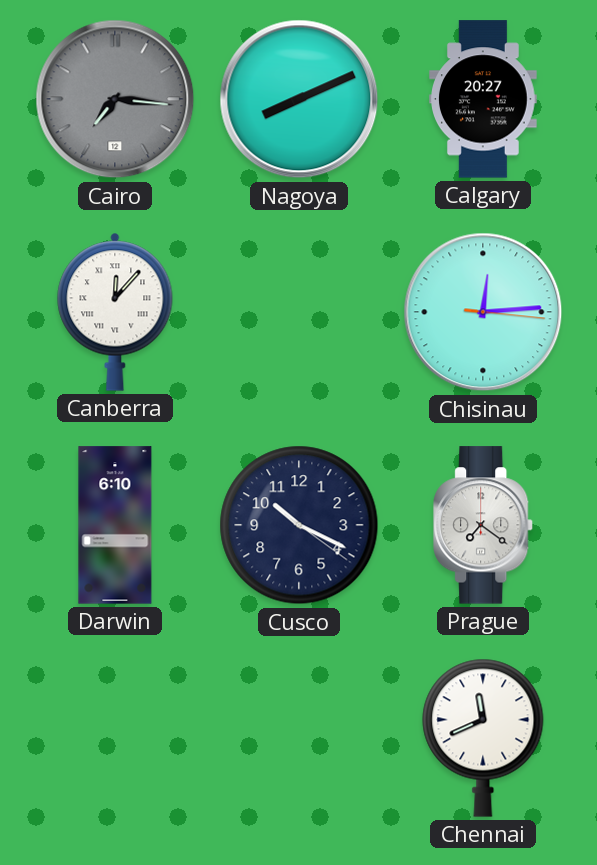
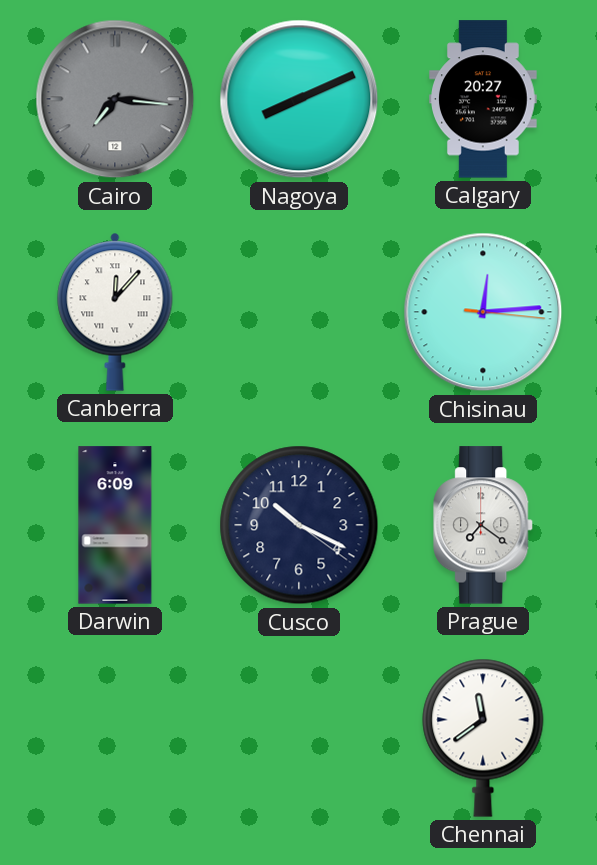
Darwin: 6:10 -> 6:09
Chennai: 11:41 -> 11:39
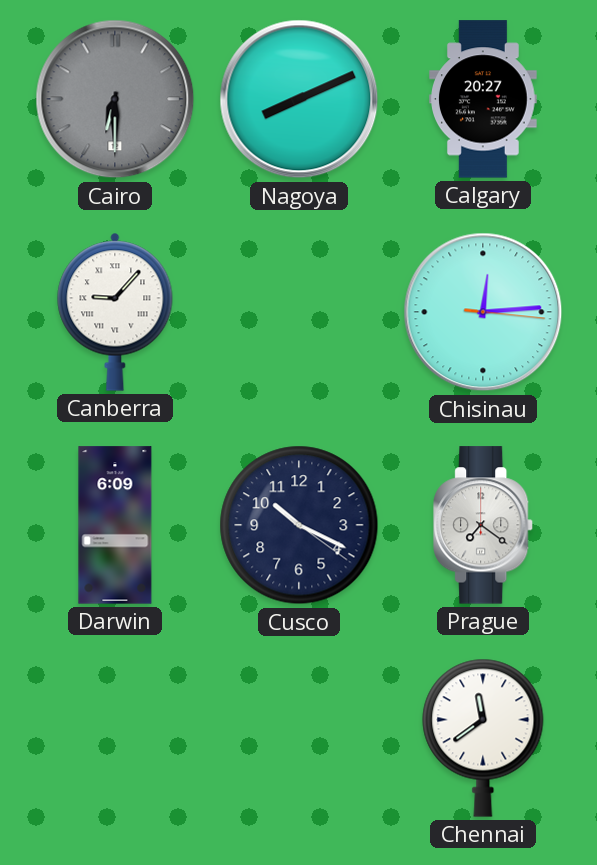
Cairo: 7:16 -> 6:30
Canberra: 12:07 -> 9:07
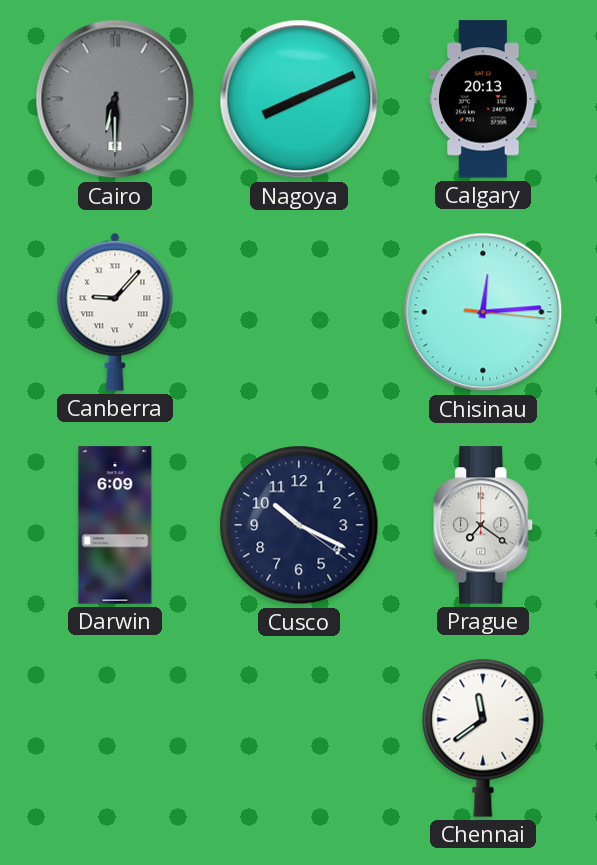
Calgary: 20:27 -> 20:13
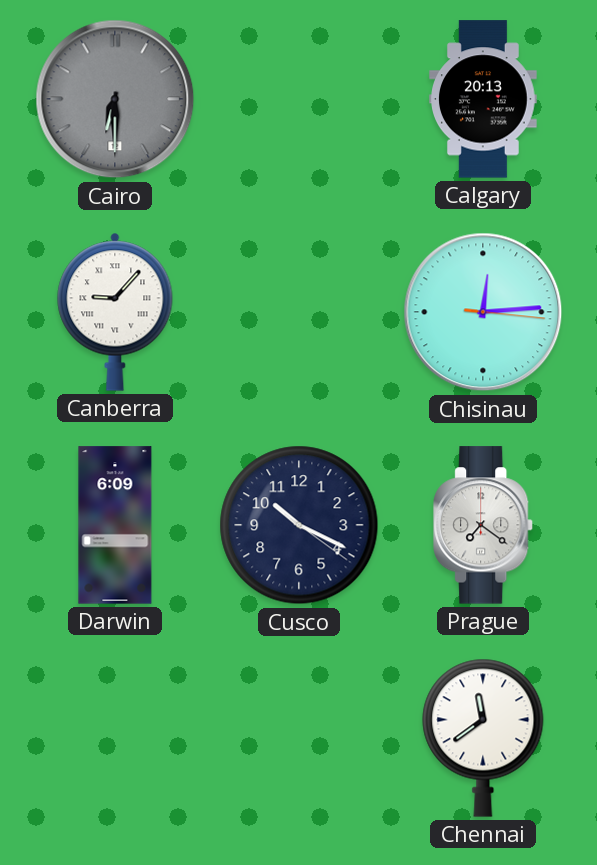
Nagoya: 8:11 -> none
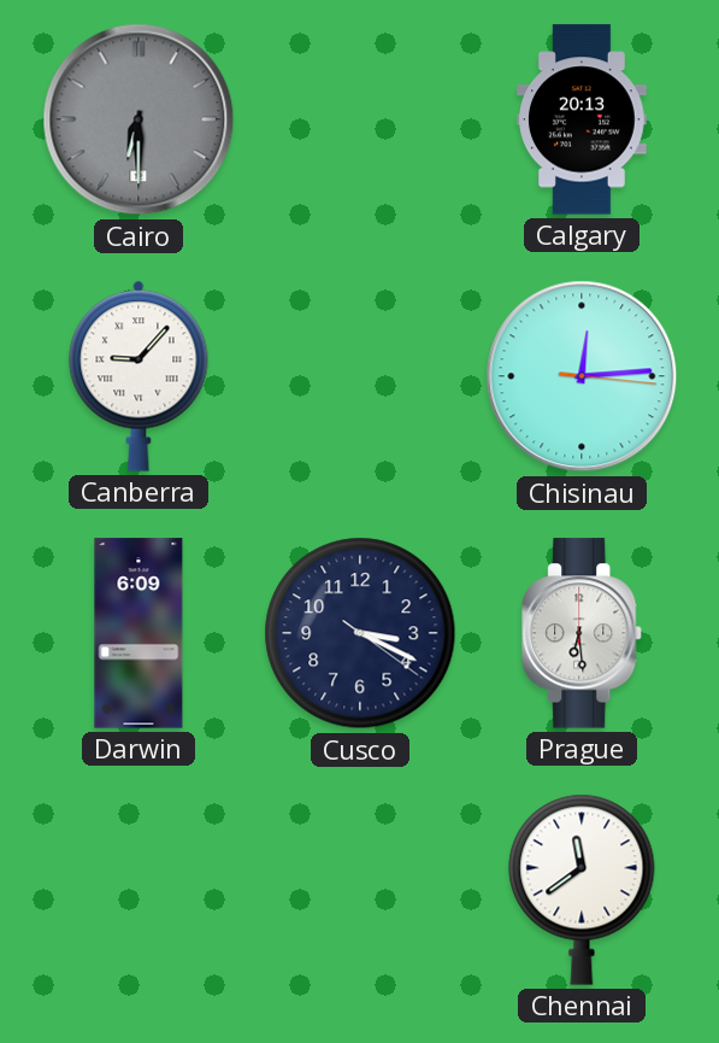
Cusco: 10:19 -> 3:19
Prague: 7:21 -> 6:29
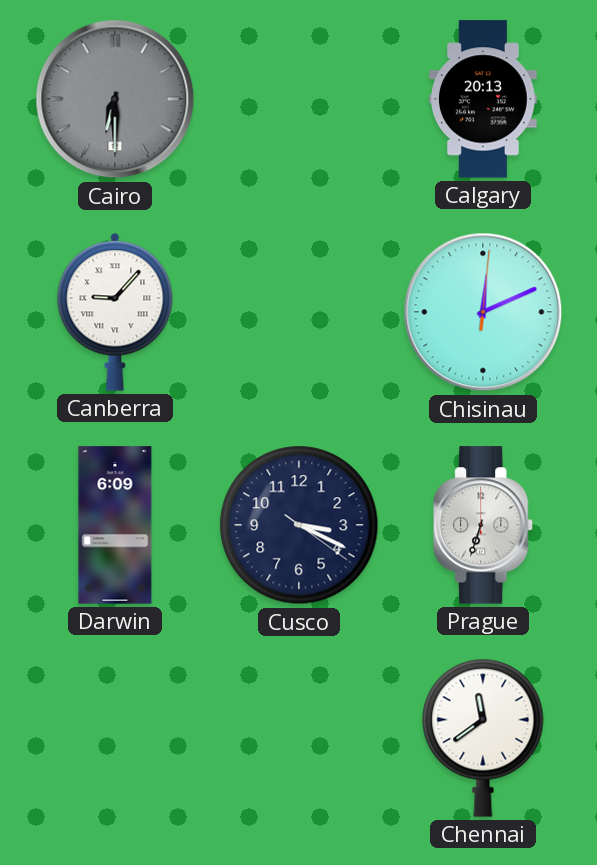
Chisinau: 12:14 -> 12:11
Prague: 6:29 -> 6:33
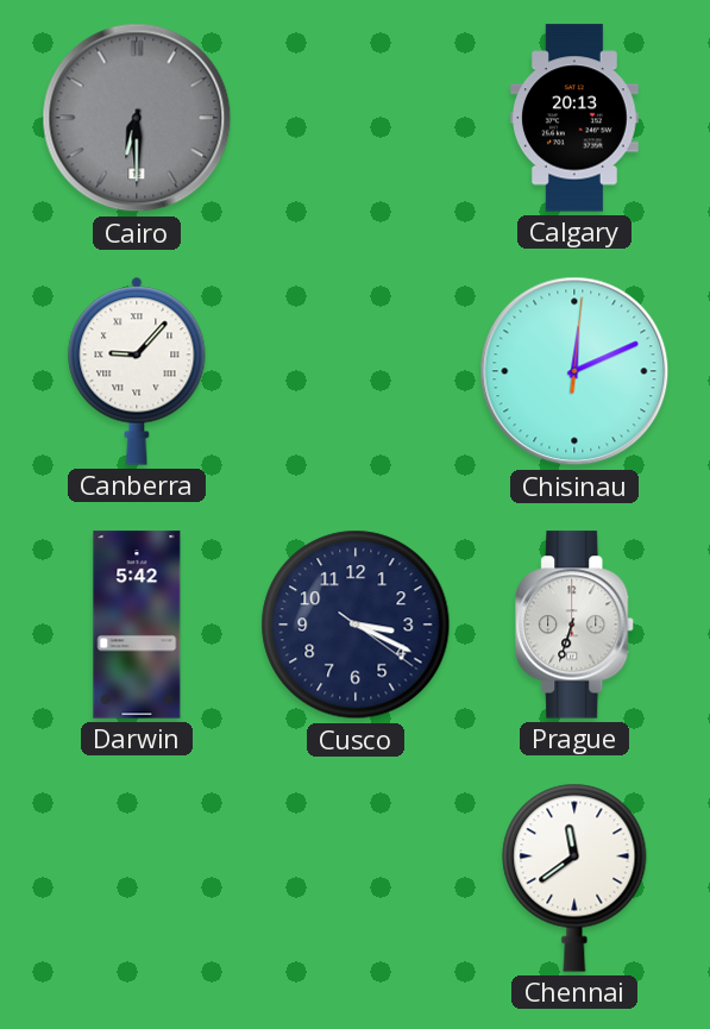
Darwin: 6:09 -> 5:42
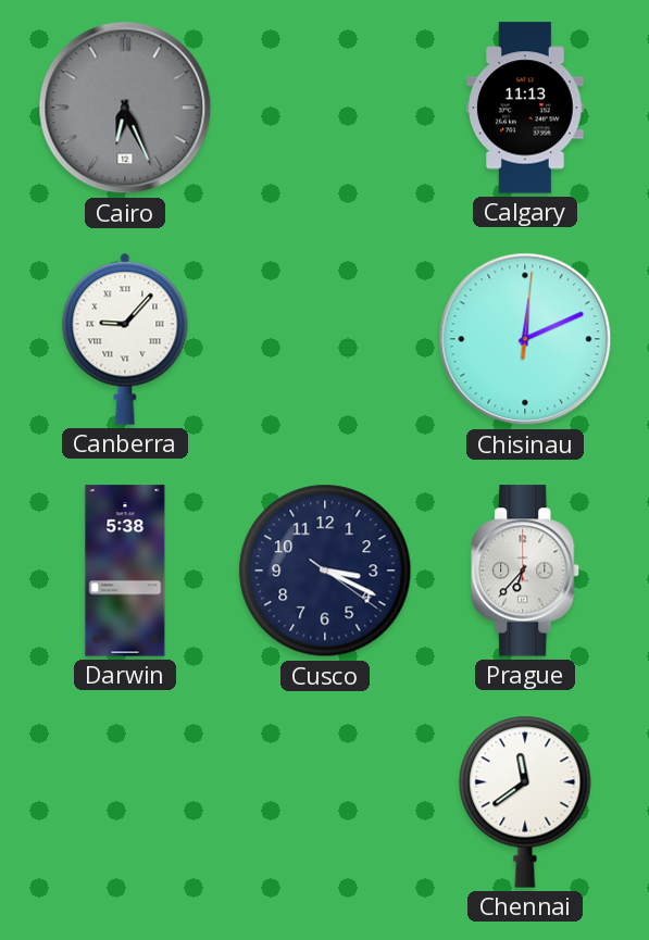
Cairo: 6:30 -> 6:26
Calgary: 20:13 -> 11:13
Darwin: 5:42 -> 5:38
Prague: 6:33 -> 6:37
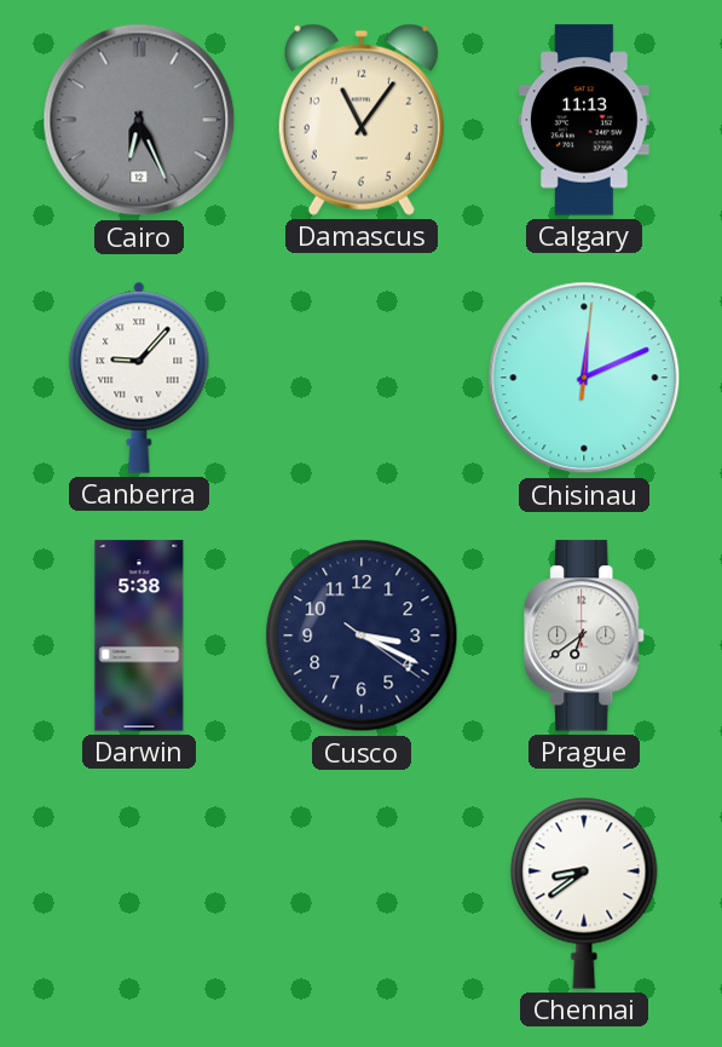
Damascus: none -> 11:06
Prague: 6:37 -> 6:39
Chennai: 11:39 -> 8:39
